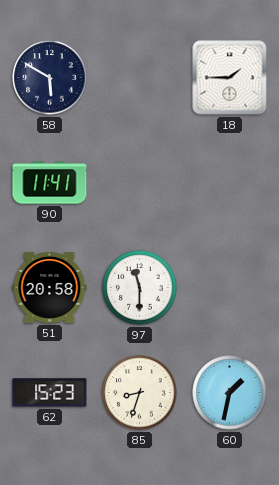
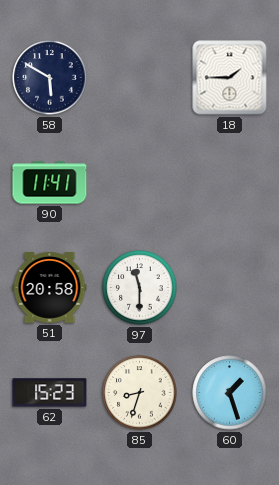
60: 1:32 -> 1:27
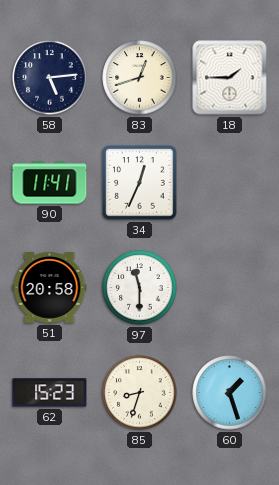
58: 5:50 -> 5:14
83: none -> 12:42
34: none -> 12:34
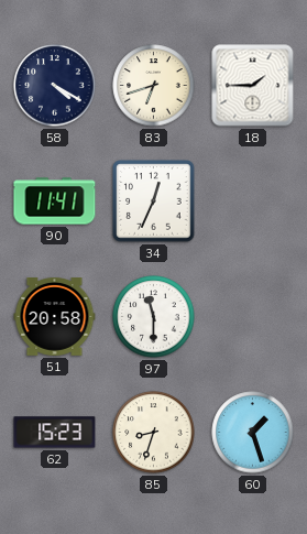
58: 5:14 -> 4:20
83: 12:42 -> 6:42
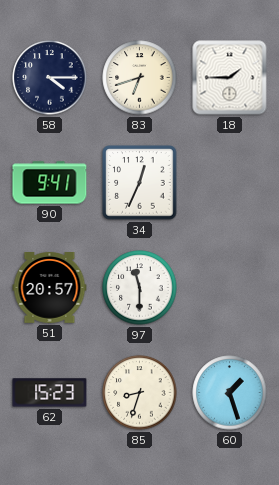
58: 4:20 -> 4:15
90: 11:41 -> 9:41
51: 20:58 -> 20:57
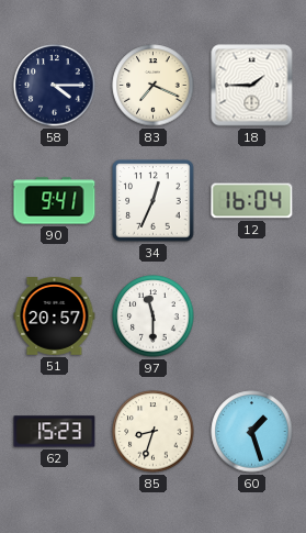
83: 6:42 -> 7:19
12: none -> 16:04
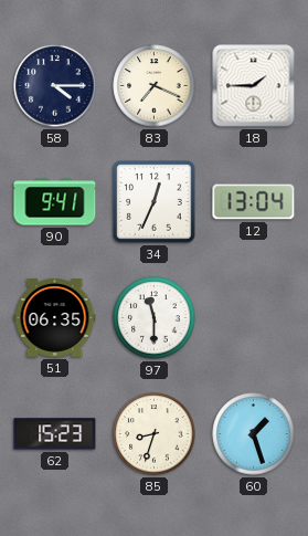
12: 16:04 -> 13:04
51: 20:57 -> 06:35
